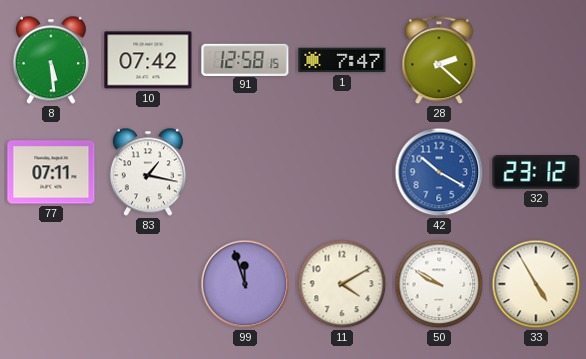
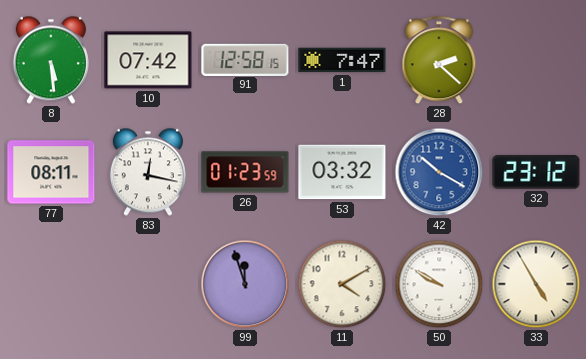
77: 07:11 -> 08:11
83: 1:17 -> 12:17
26: none -> 01:23
53: none -> 03:32
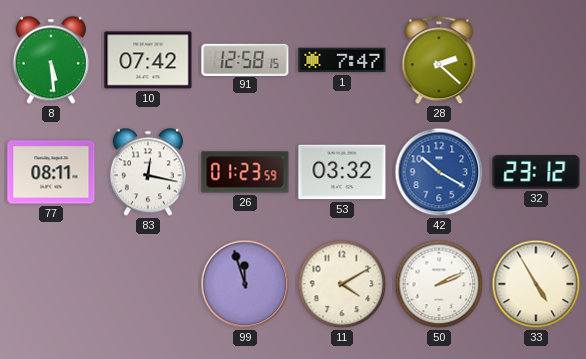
50: 9:50 -> 2:11
